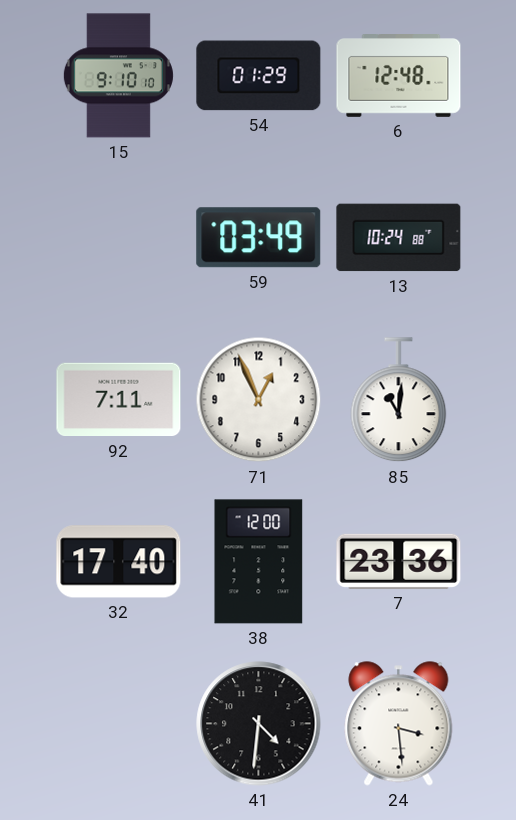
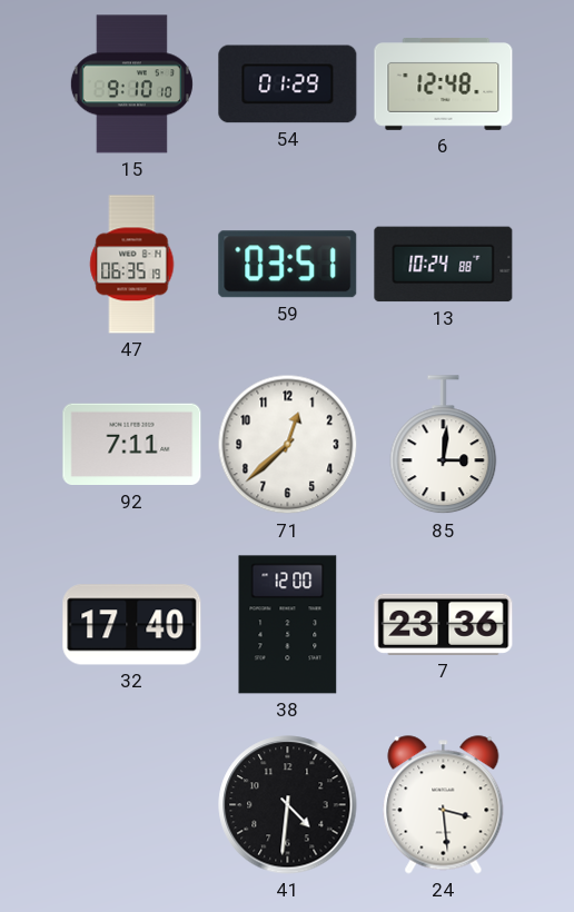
47: none -> 06:35
59: 03:49 -> 03:51
71: 12:56 -> 12:38
85: 11:01 -> 3:01
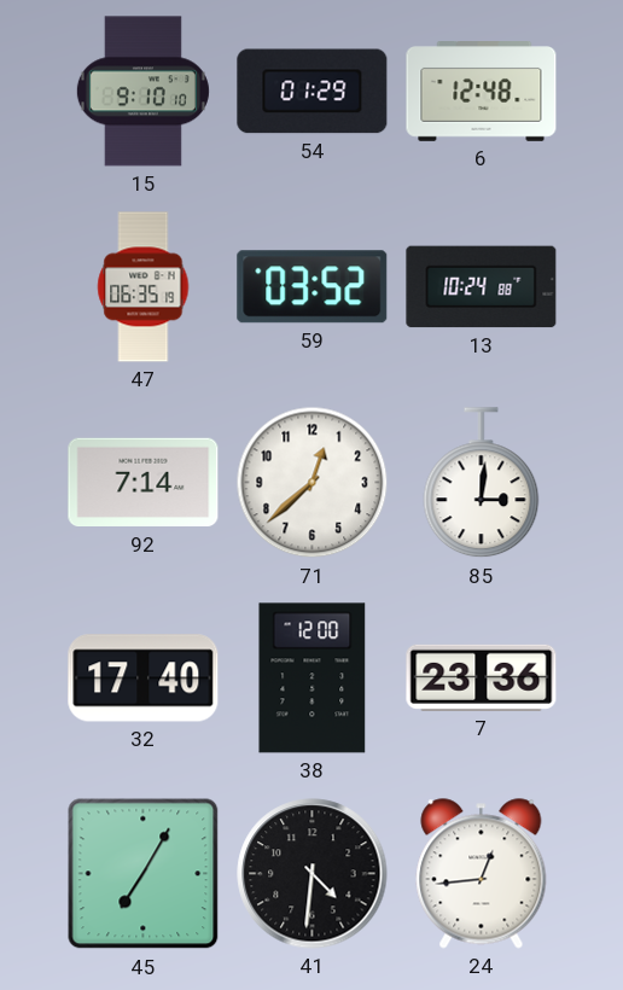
59: 03:51 -> 03:52
92: 7:11 -> 7:14
45: none -> 7:05
24: 3:29 -> 12:44
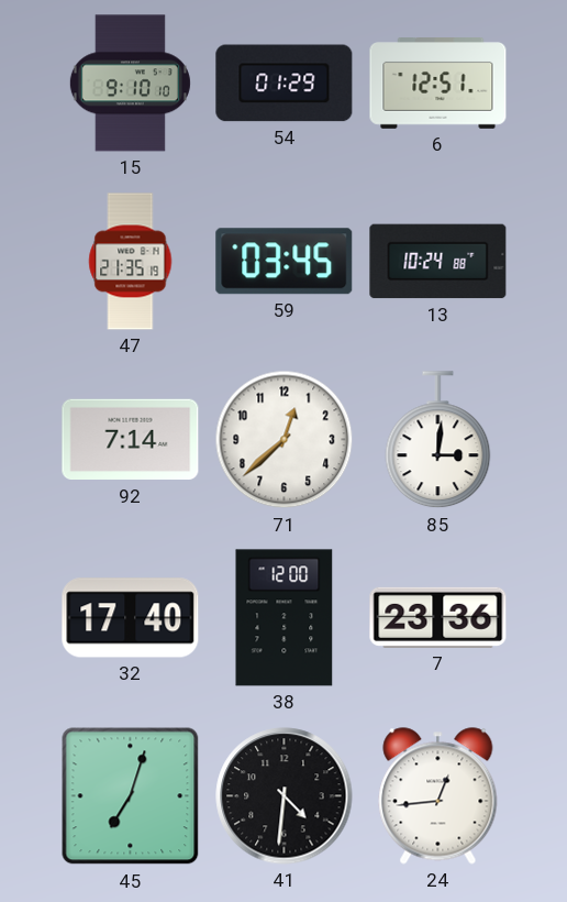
6: 12:48 -> 12:51
47: 06:35 -> 21:35
59: 03:52 -> 03:45
45: 7:05 -> 7:03
